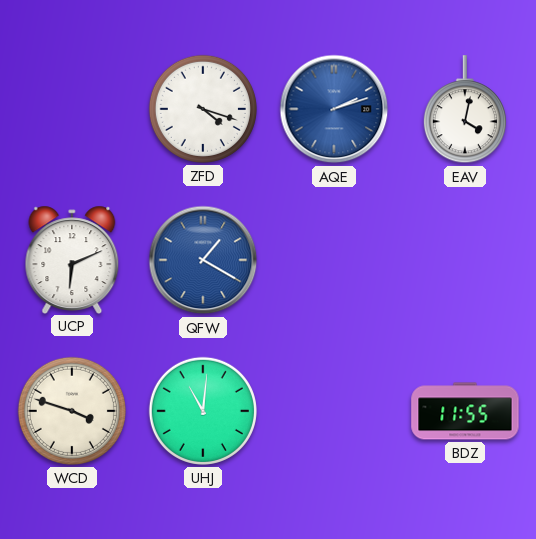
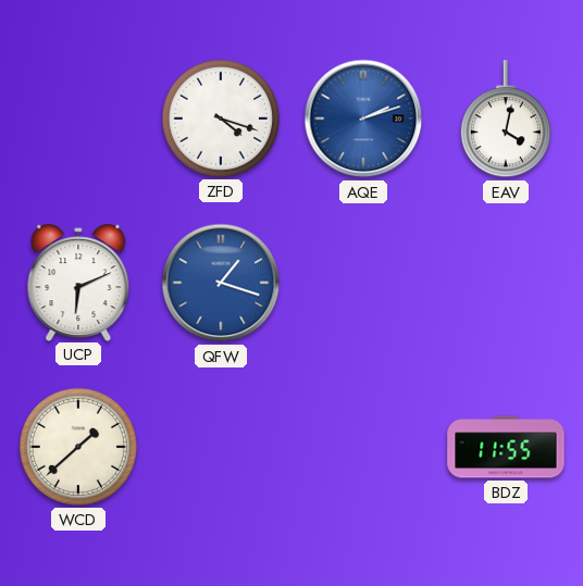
QFW: 1:20 -> 1:18
WCD: 3:48 -> 1:38
UHJ: 11:01 -> none
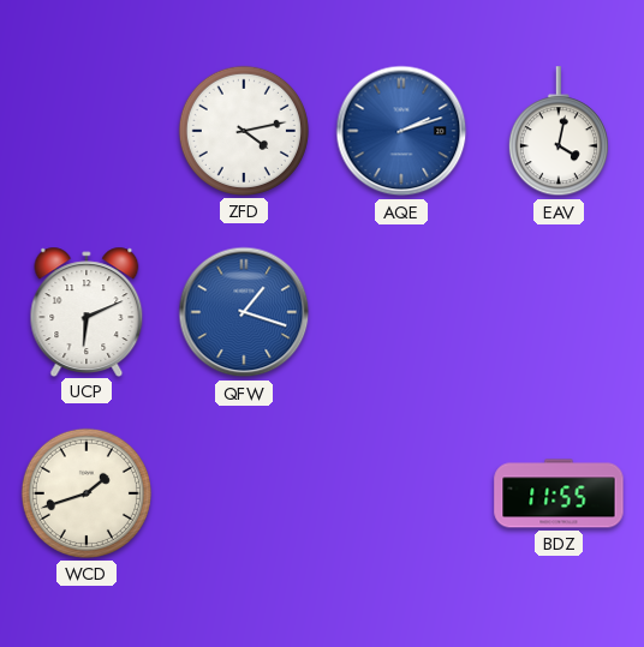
ZFD: 4:18 -> 4:13
WCD: 1:38 -> 1:42
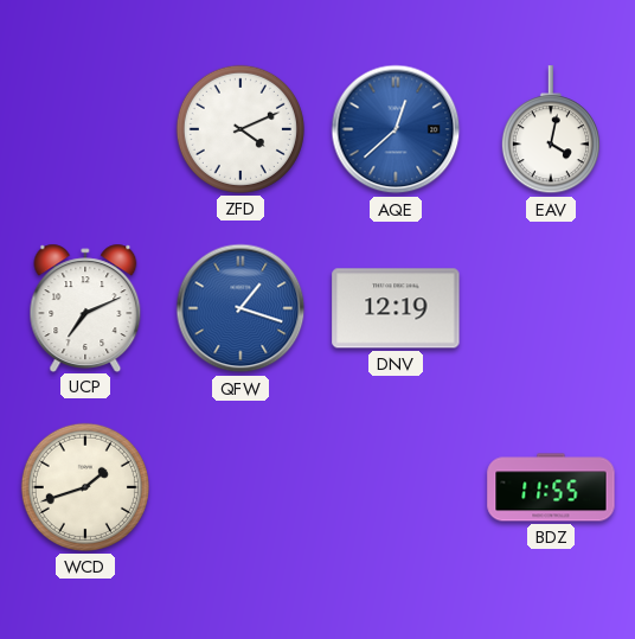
ZFD: 4:13 -> 4:11
AQE: 2:12 -> 12:38
UCP: 6:11 -> 7:11
DNV: none -> 12:19
